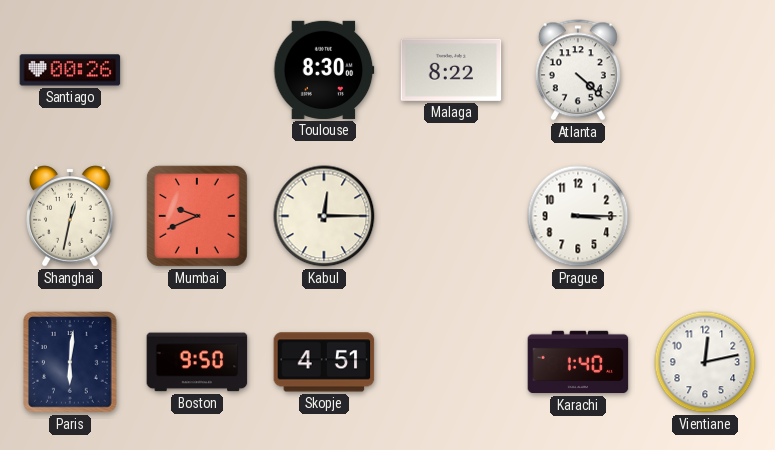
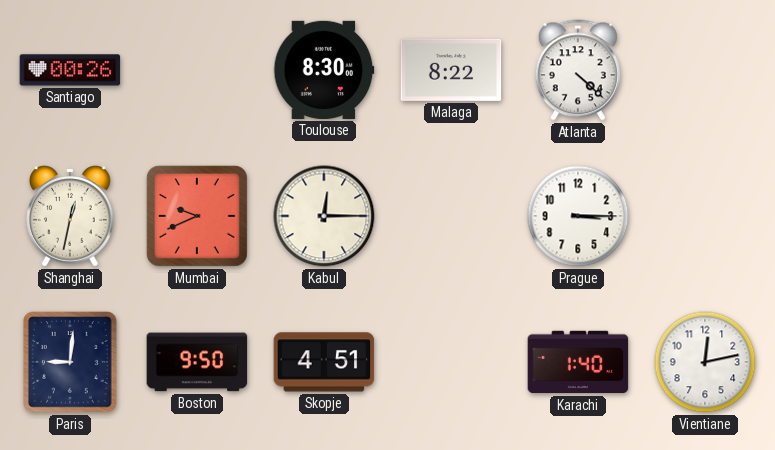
Paris: 6:01 -> 9:01
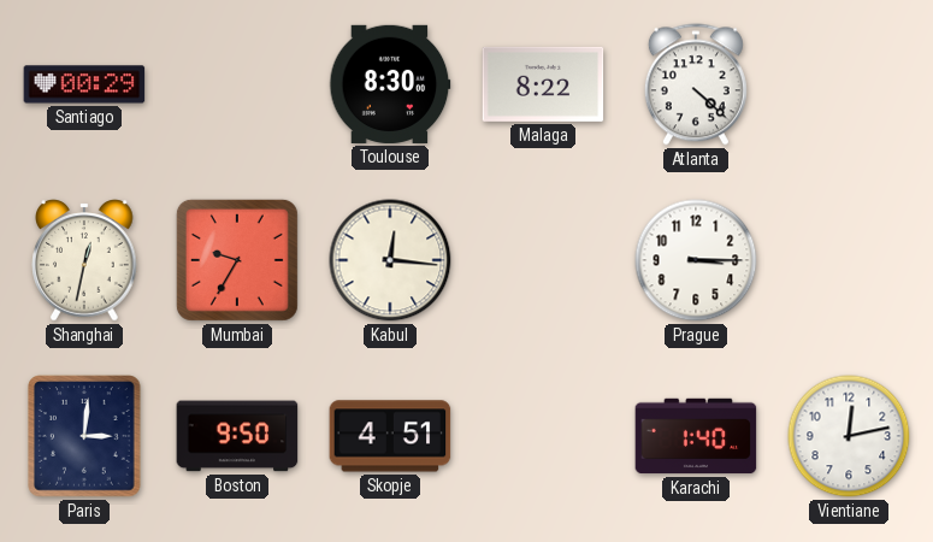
Santiago: 00:26 -> 00:29
Mumbai: 9:41 -> 9:35
Kabul: 12:15 -> 12:16
Paris: 9:01 -> 3:01
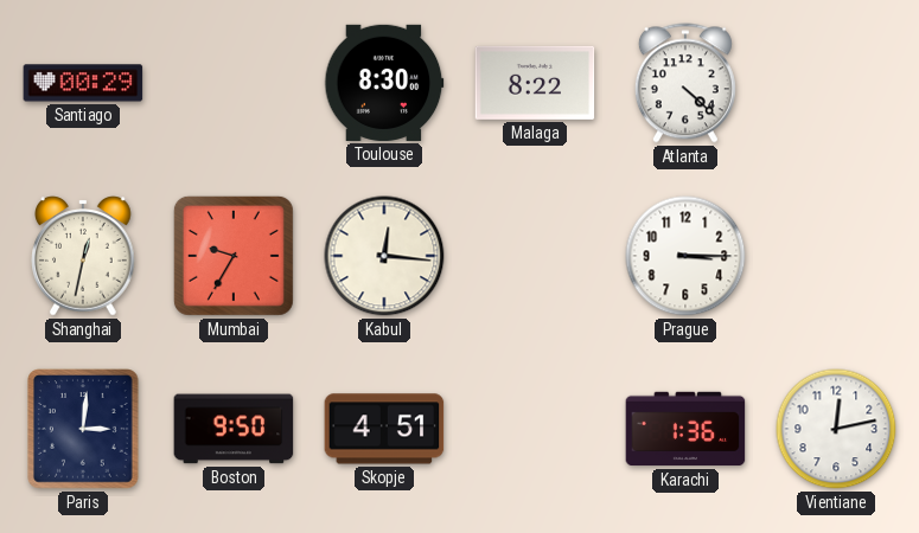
Karachi: 1:40 -> 1:36
